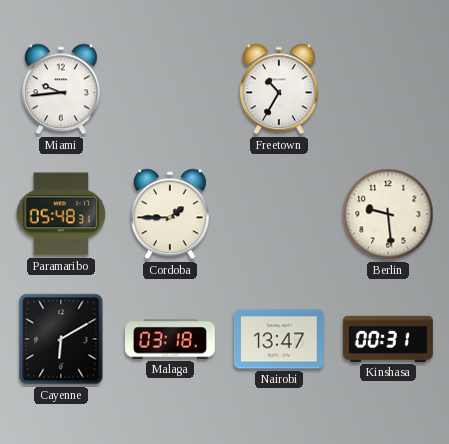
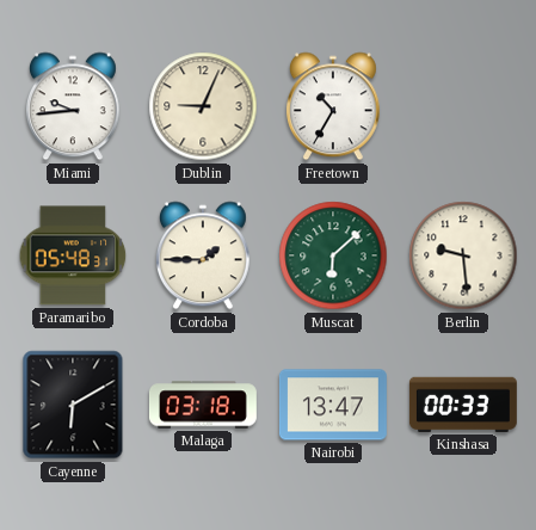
Dublin: none -> 9:04
Muscat: none -> 6:08
Kinshasa: 00:31 -> 00:33
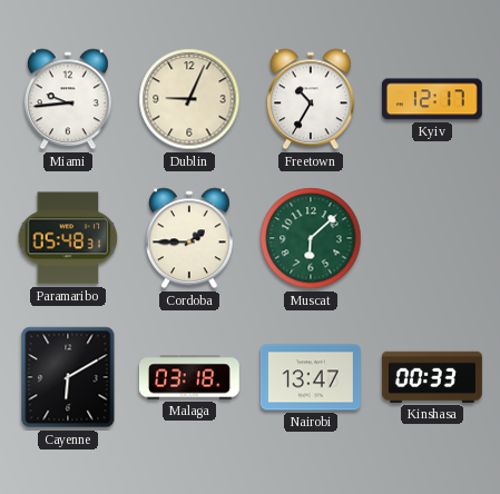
Kyiv: none -> 12:17
Berlin: 9:29 -> none
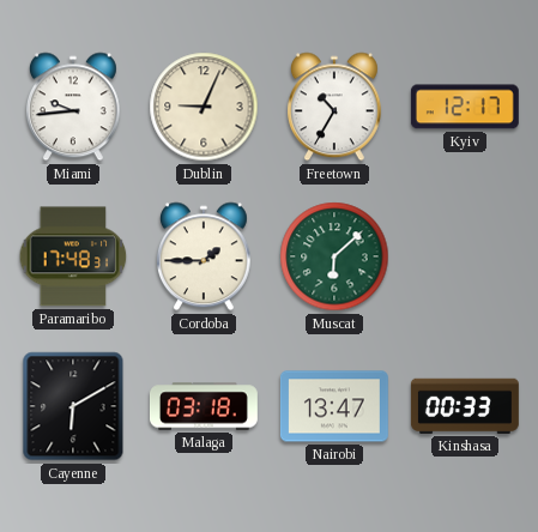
Paramaribo: 05:48 -> 17:48
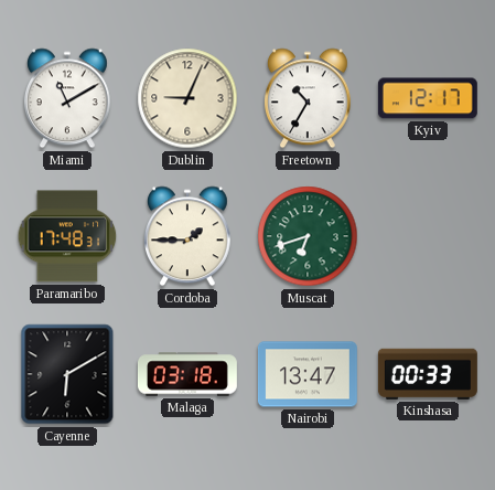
Miami: 9:44 -> 11:10
Muscat: 6:08 -> 6:42
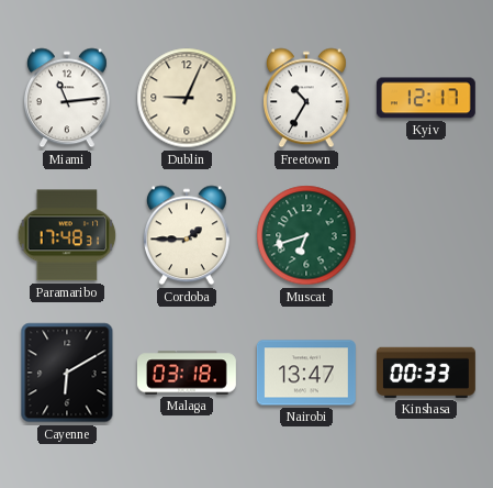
Miami: 11:10 -> 11:14
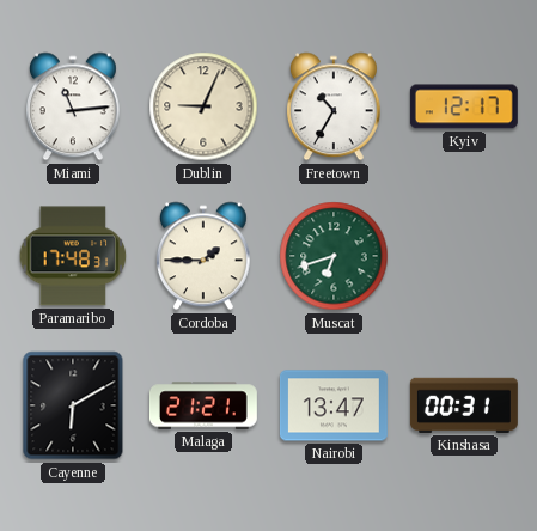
Malaga: 03:18 -> 21:21
Kinshasa: 00:33 -> 00:31
